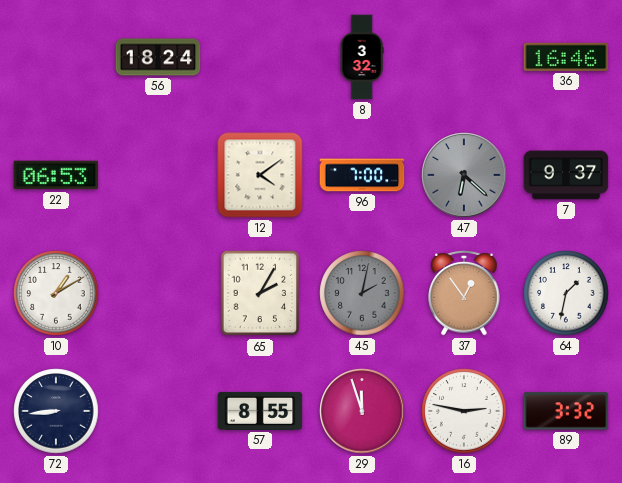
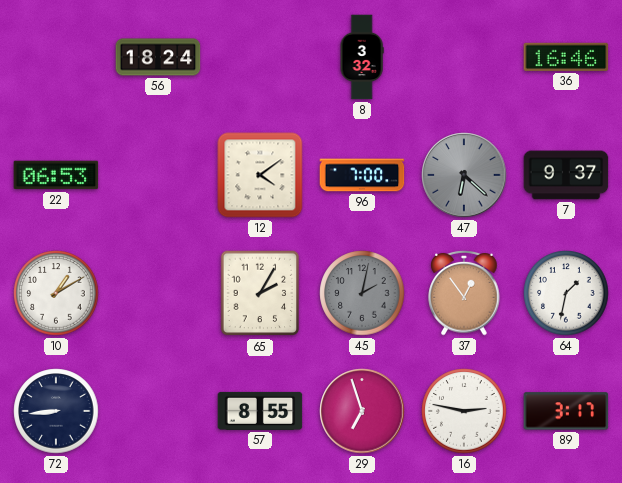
29: 11:57 -> 6:57
89: 3:32 -> 3:17
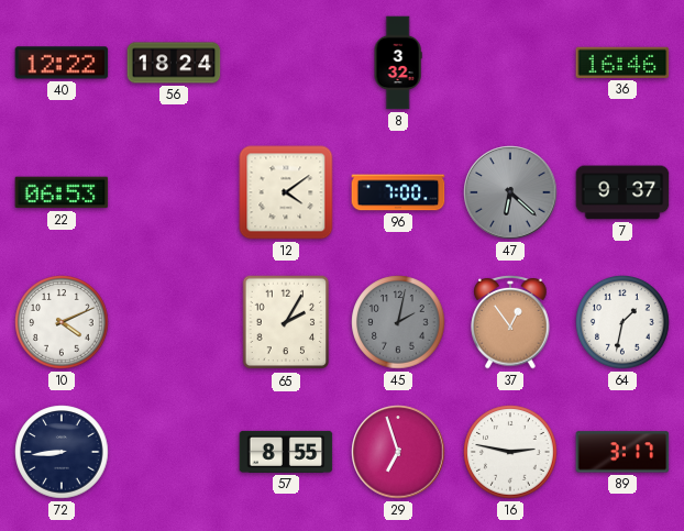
40: none -> 12:22
10: 1:10 -> 4:11
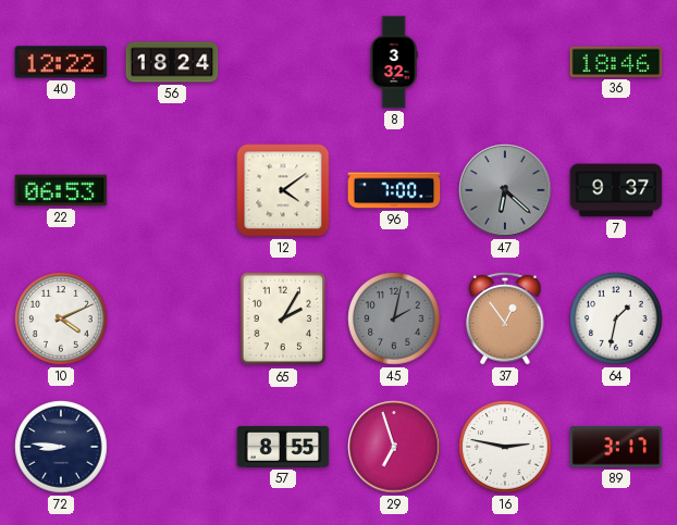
36: 16:46 -> 18:46
72: 8:44 -> 8:46
